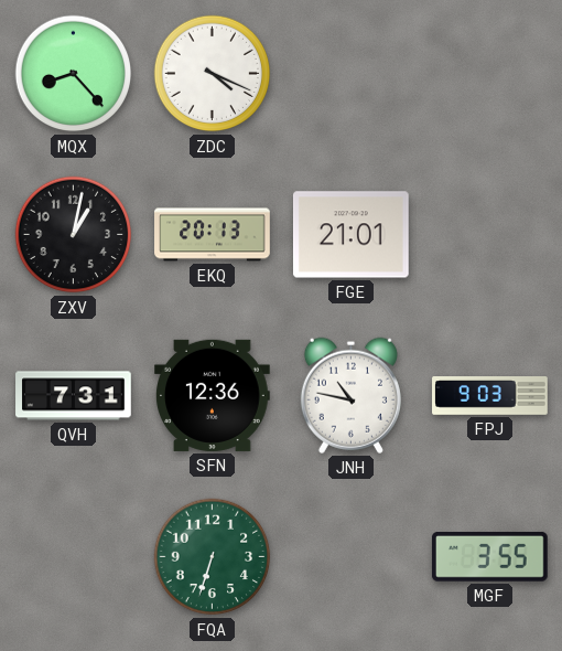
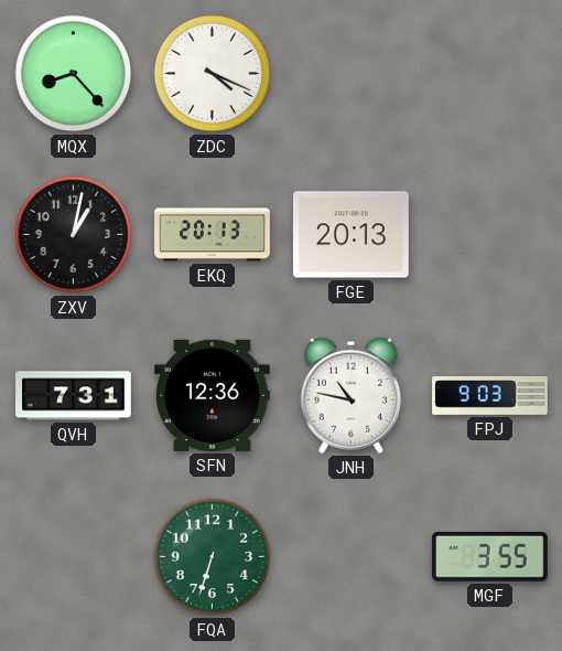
FGE: 21:01 -> 20:13
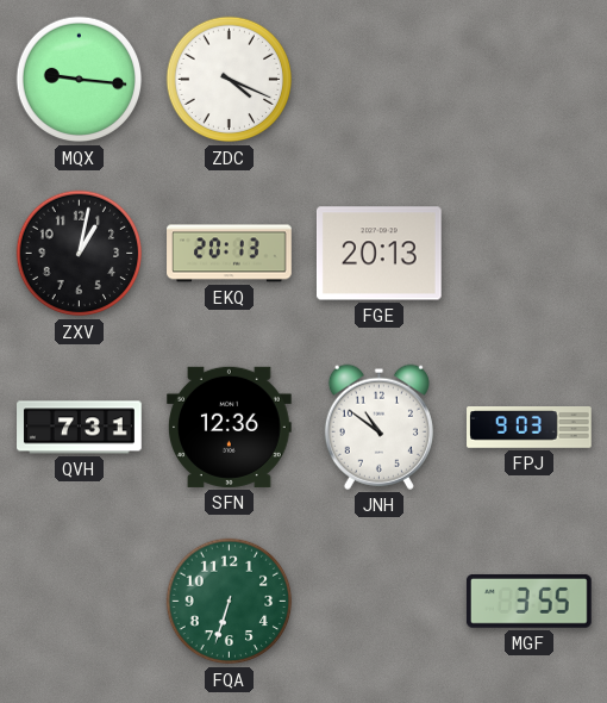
MQX: 8:23 -> 9:16
JNH: 10:47 -> 10:51
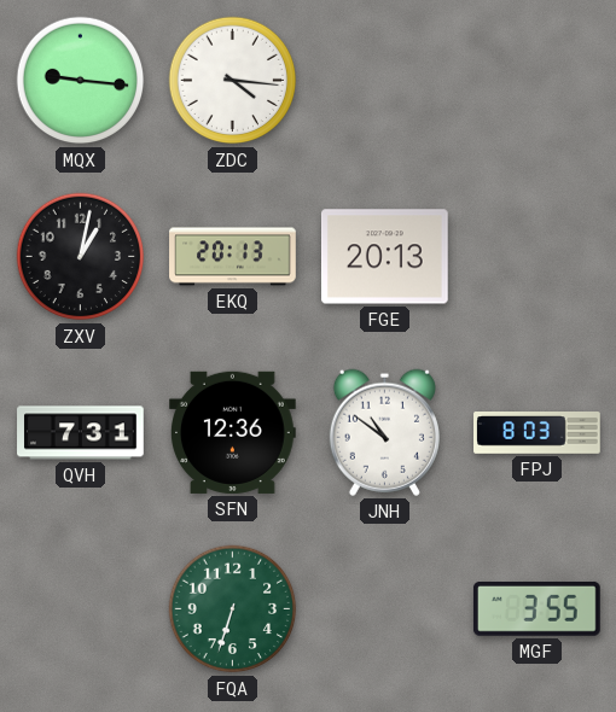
ZDC: 4:19 -> 4:16
FPJ: 9:03 -> 8:03
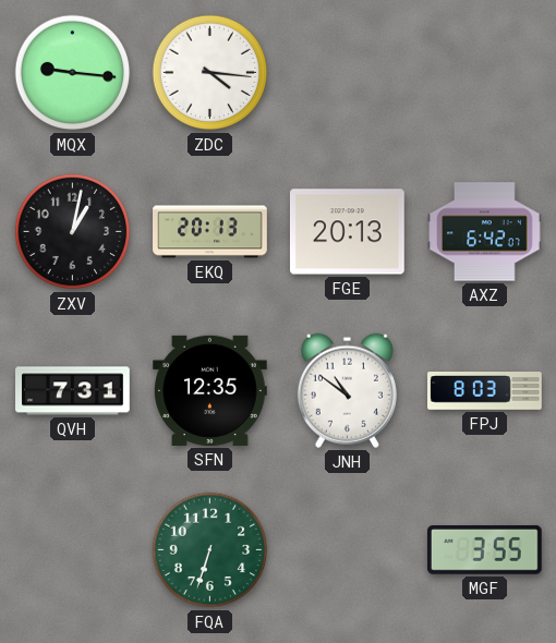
AXZ: none -> 6:42
SFN: 12:36 -> 12:35
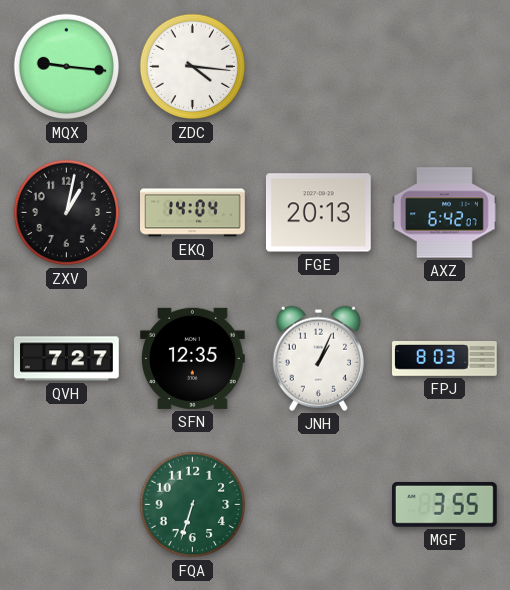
EKQ: 20:13 -> 14:04
QVH: 7:31 -> 7:27
JNH: 10:51 -> 1:04
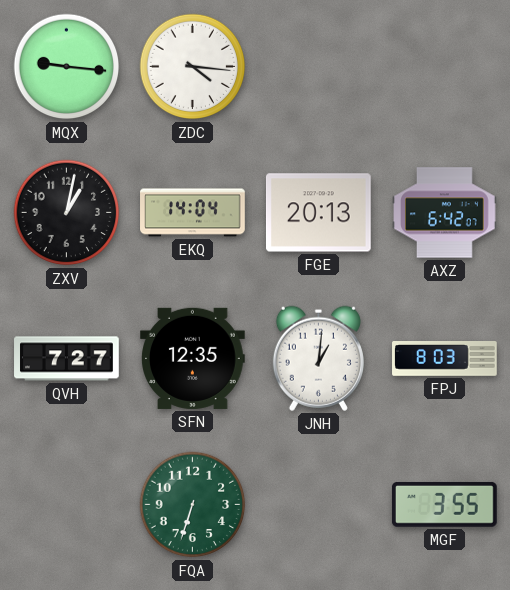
JNH: 1:04 -> 1:01
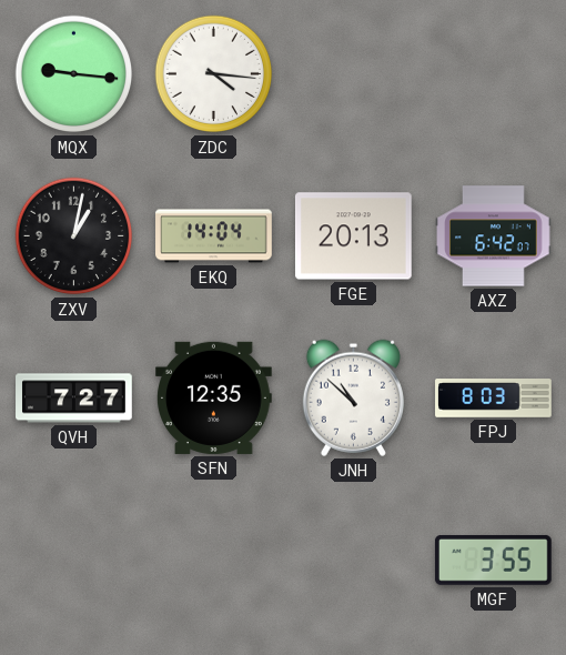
JNH: 1:01 -> 10:52
FQA: 6:33 -> none
